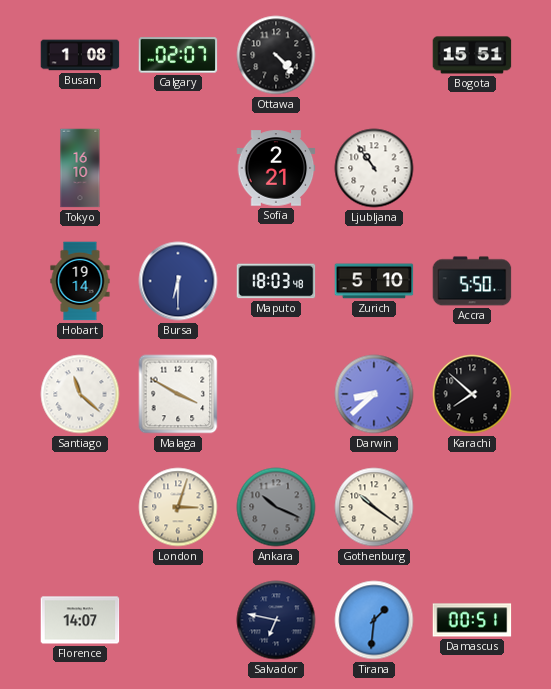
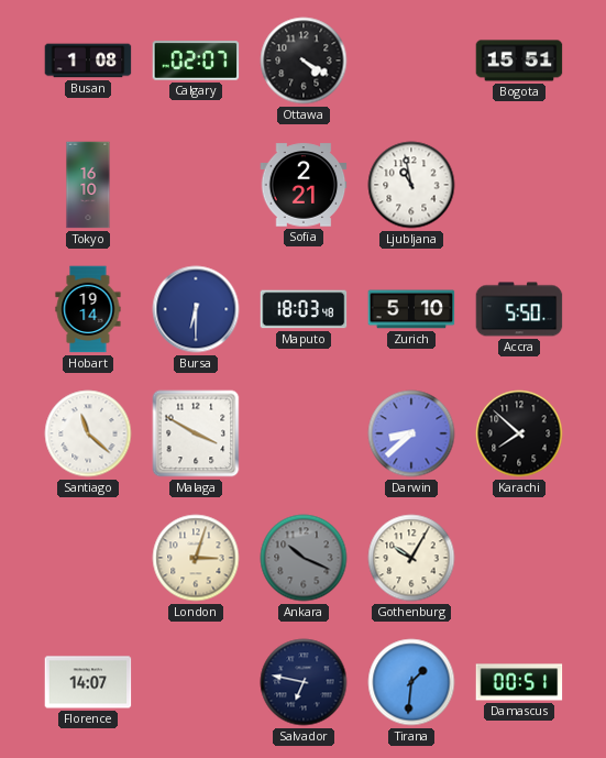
Ottawa: 4:23 -> 4:20
Ljubljana: 10:54 -> 10:58
Gothenburg: 10:21 -> 10:05
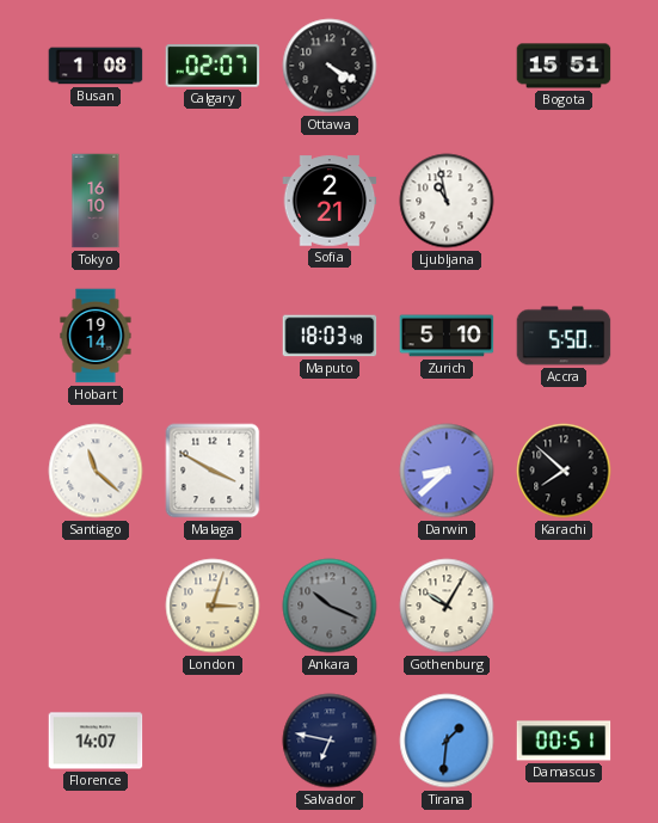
Bursa: 6:30 -> none
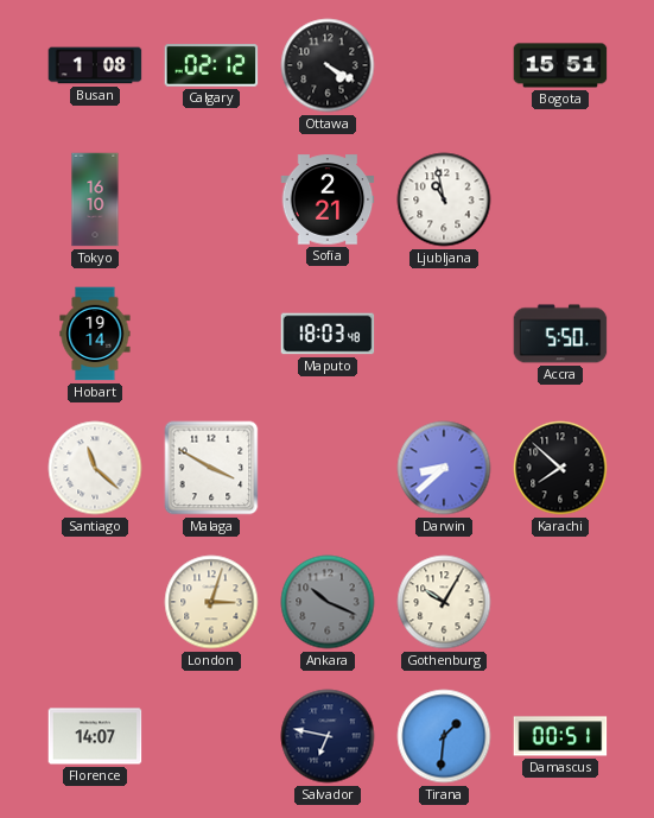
Calgary: 02:07 -> 02:12
Zurich: 5:10 -> none
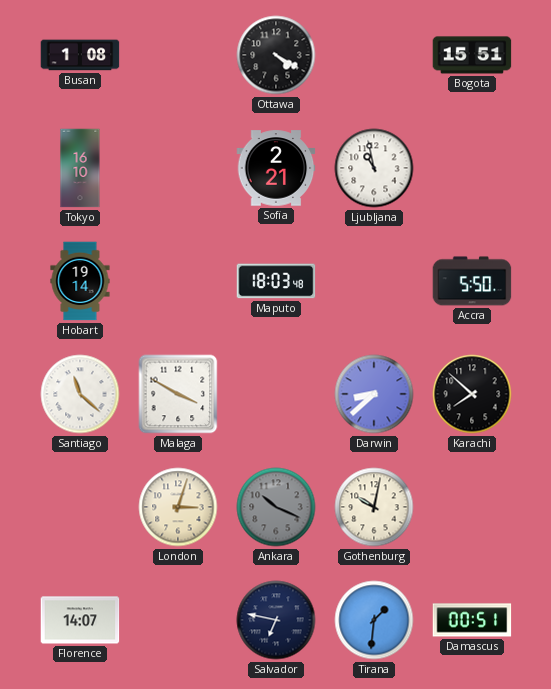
Calgary: 02:12 -> none
Gothenburg: 10:05 -> 10:02
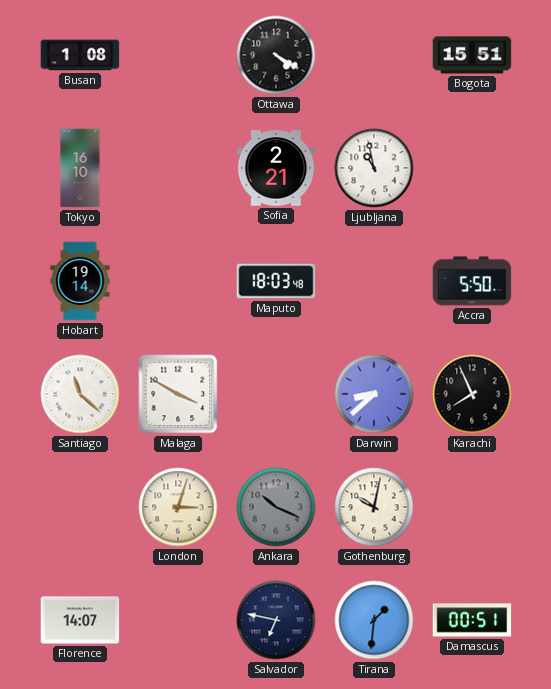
Karachi: 7:52 -> 7:56
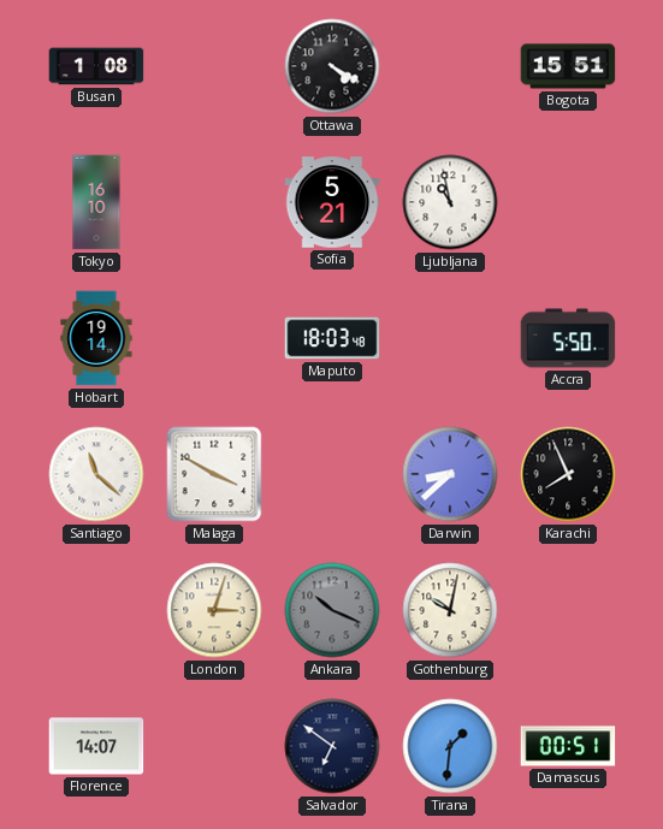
Sofia: 2:21 -> 5:21
Salvador: 6:47 -> 6:51
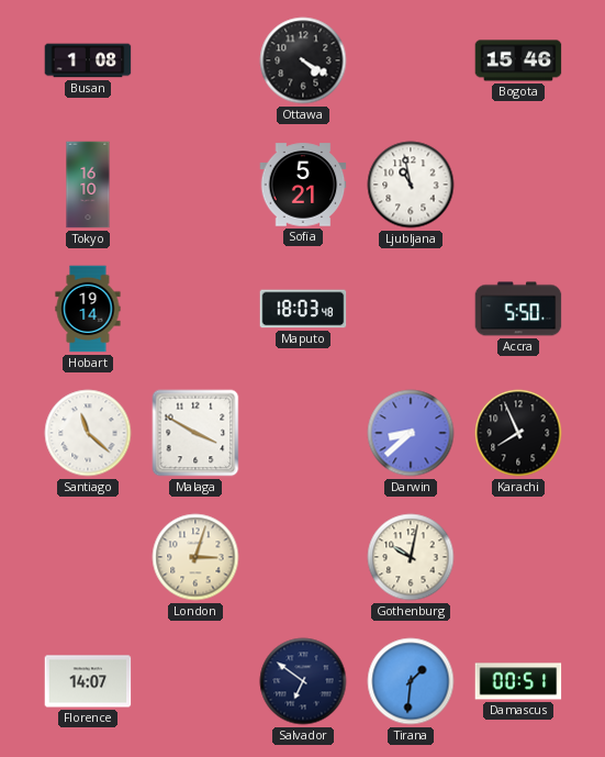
Bogota: 15:51 -> 15:46
Ankara: 10:19 -> none
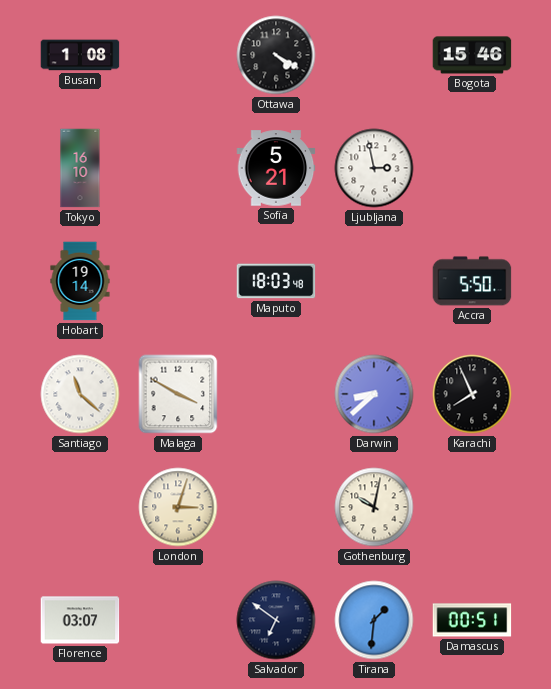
Ljubljana: 10:58 -> 2:58
Florence: 14:07 -> 03:07
